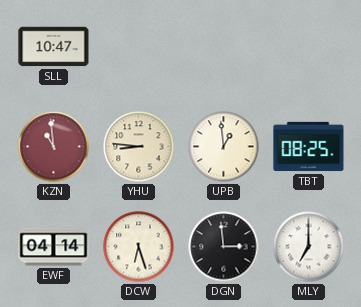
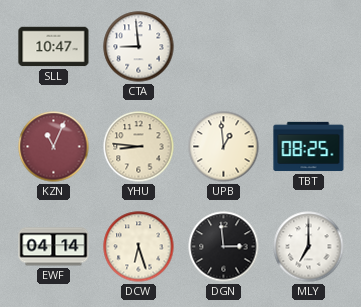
CTA: none -> 8:59
KZN: 10:59 -> 11:04
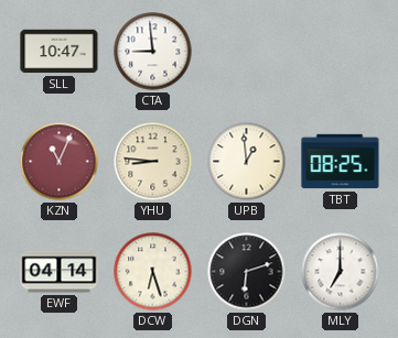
DGN: 2:59 -> 6:12
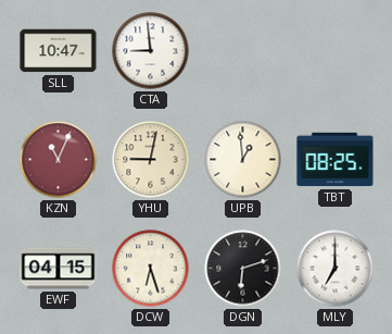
YHU: 8:46 -> 9:02
EWF: 04:14 -> 04:15
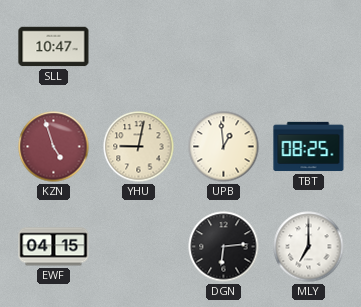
CTA: 8:59 -> none
KZN: 11:04 -> 4:57
DCW: 6:27 -> none
DGN: 6:12 -> 6:14
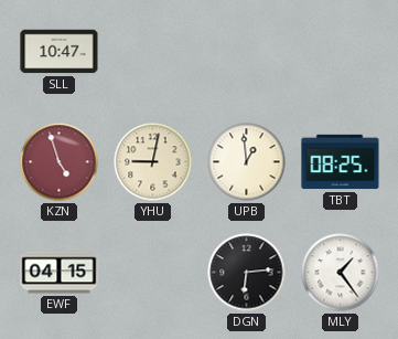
MLY: 7:00 -> 1:24
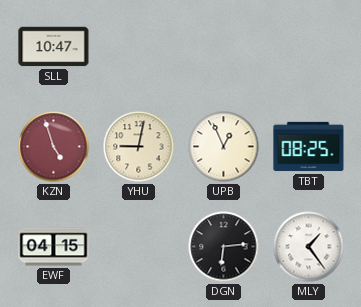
UPB: 12:59 -> 12:56
